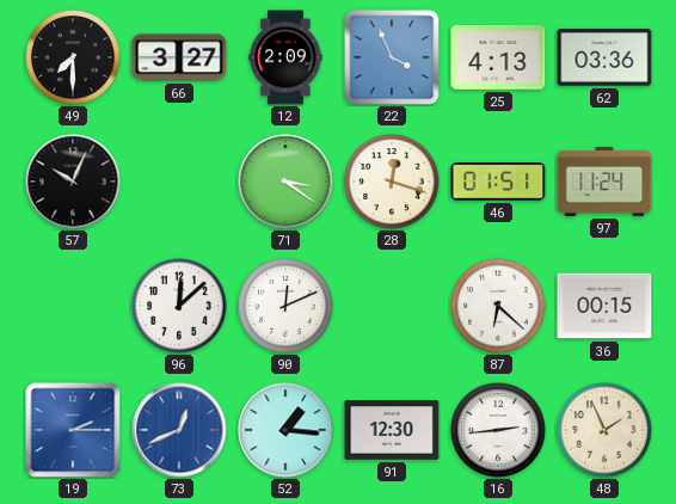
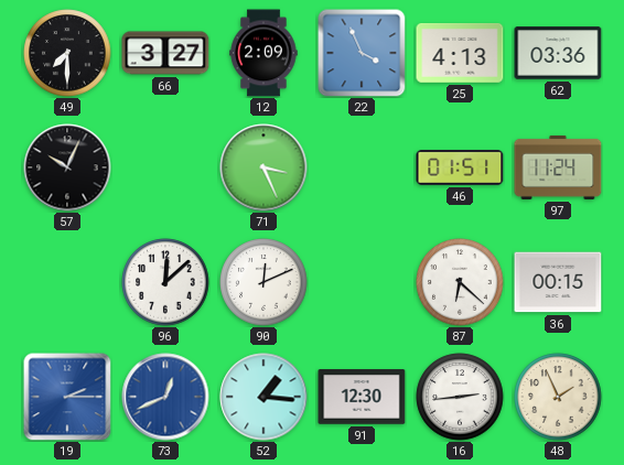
71: 3:21 -> 3:26
28: 12:18 -> none
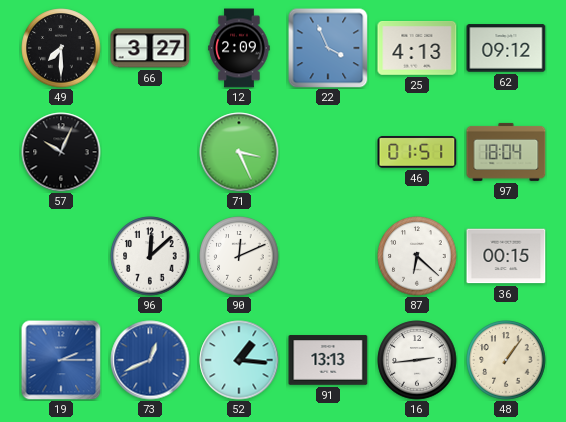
62: 03:36 -> 09:12
97: 11:24 -> 18:04
91: 12:30 -> 13:13
48: 1:56 -> 1:06
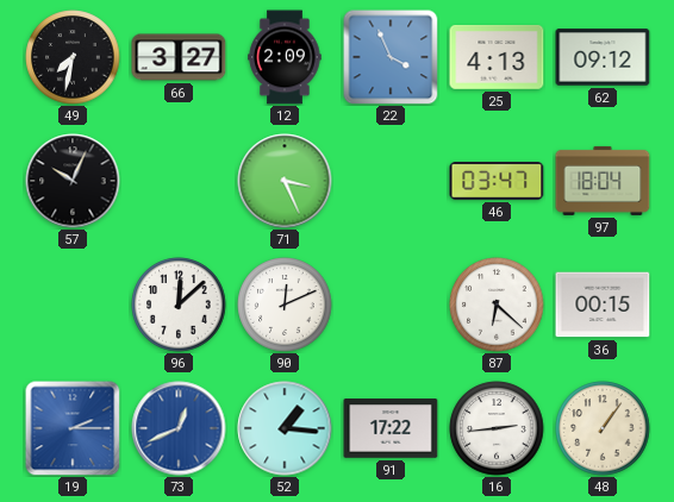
49: 7:30 -> 7:32
46: 01:51 -> 03:47
91: 13:13 -> 17:22
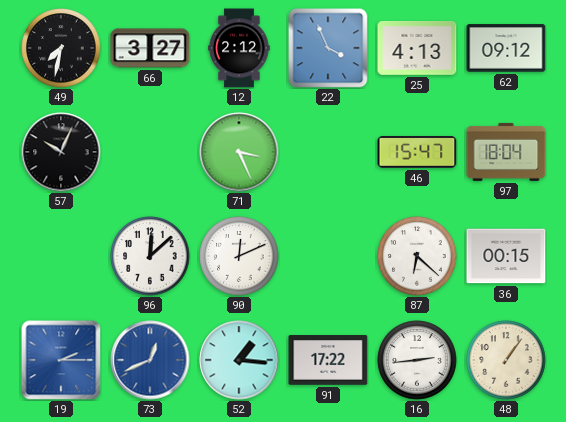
12: 2:09 -> 2:12
46: 03:47 -> 15:47
